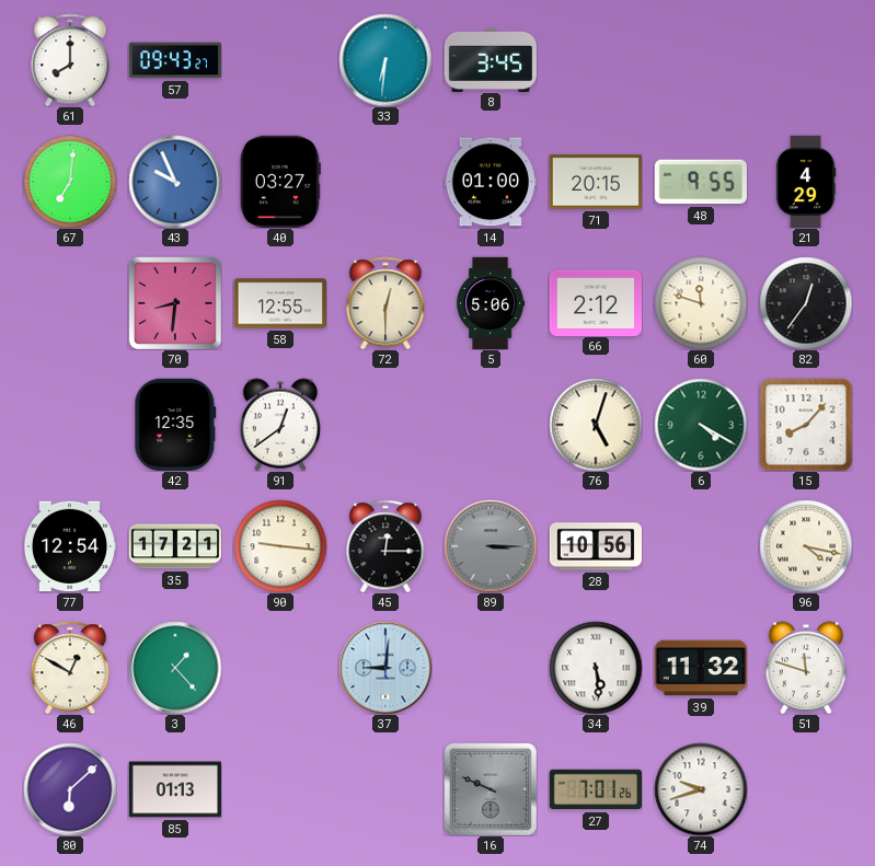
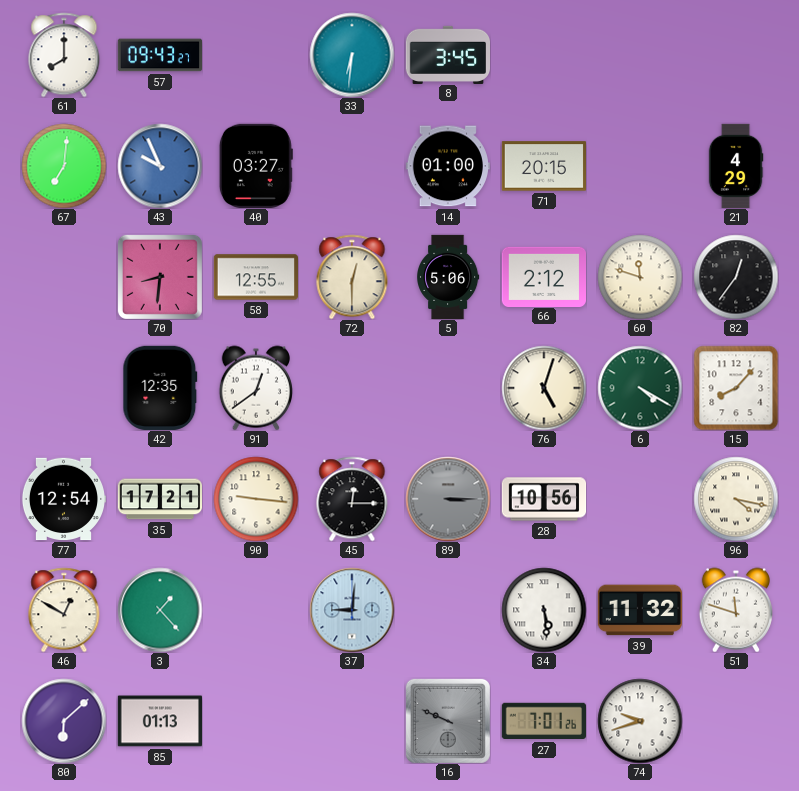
48: 9:55 -> none
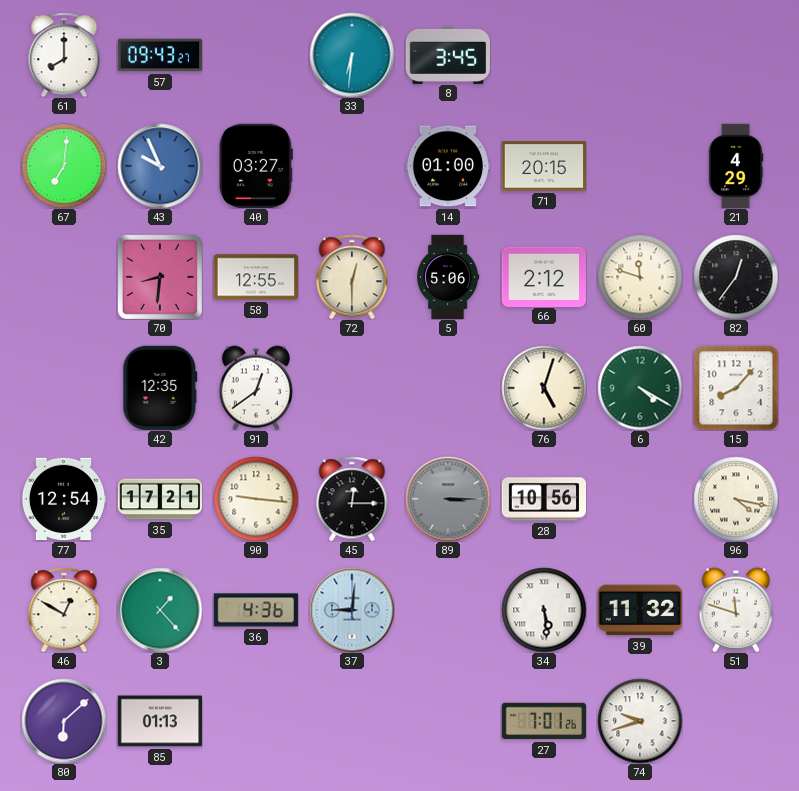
36: none -> 4:36
16: 9:49 -> none
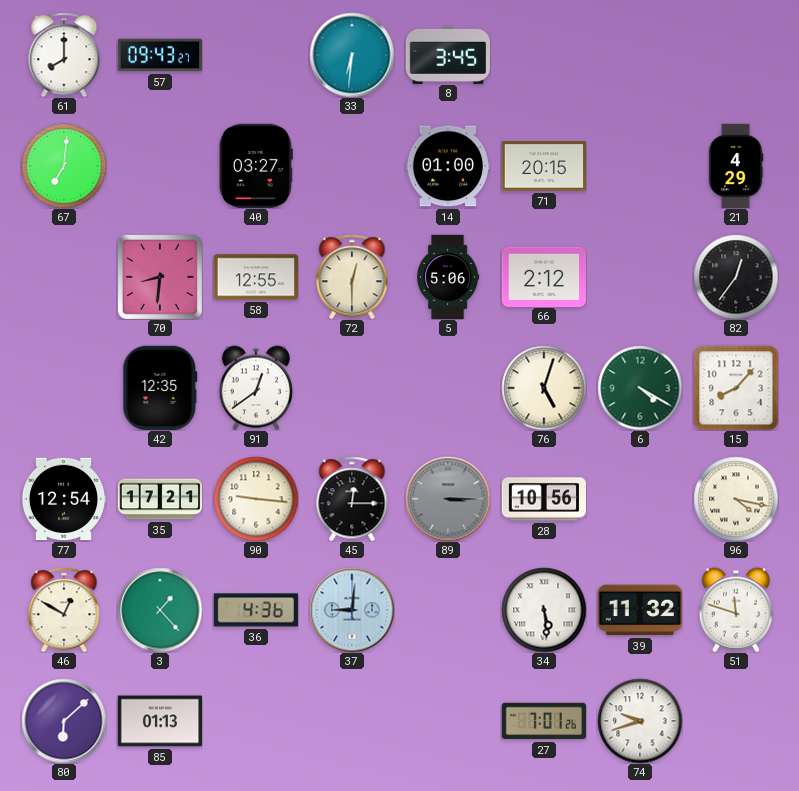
43: 9:56 -> none
60: 11:48 -> none
